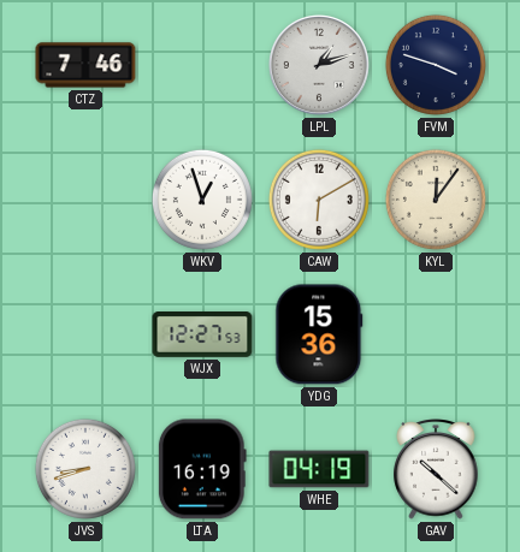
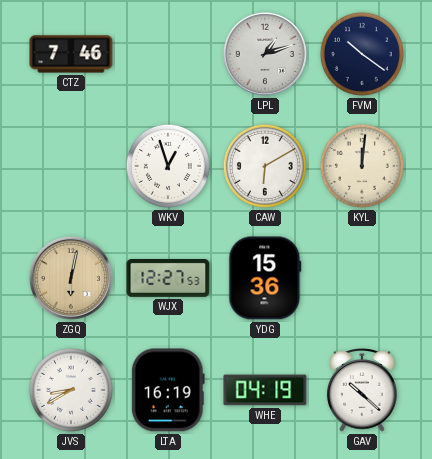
FVM: 3:48 -> 10:21
KYL: 12:06 -> 12:01
ZGQ: none -> 6:02
JVS: 8:42 -> 8:40
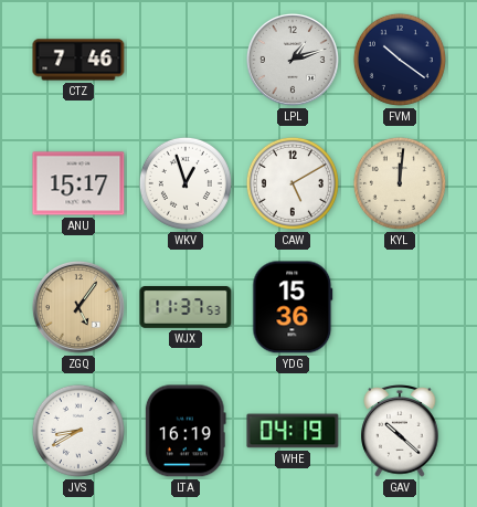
ANU: none -> 15:17
CAW: 6:10 -> 5:10
ZGQ: 6:02 -> 5:06
WJX: 12:27 -> 11:37
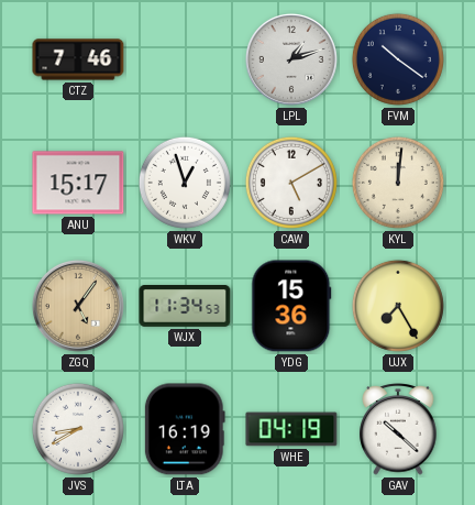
WJX: 11:37 -> 11:34
UJX: none -> 7:25
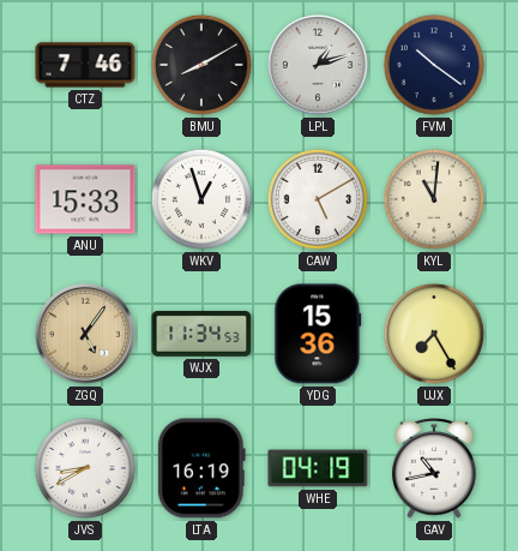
BMU: none -> 8:10
ANU: 15:17 -> 15:33
KYL: 12:01 -> 11:01
GAV: 10:22 -> 10:43
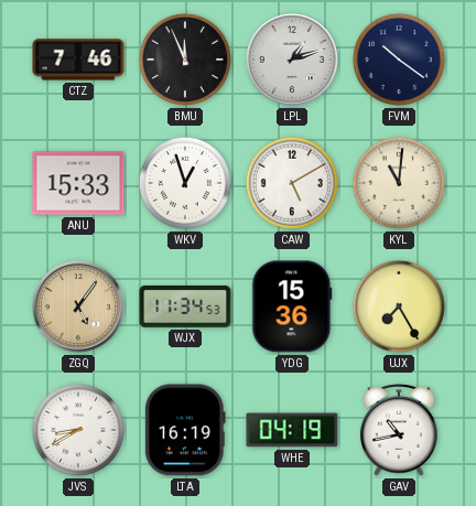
BMU: 8:10 -> 11:56
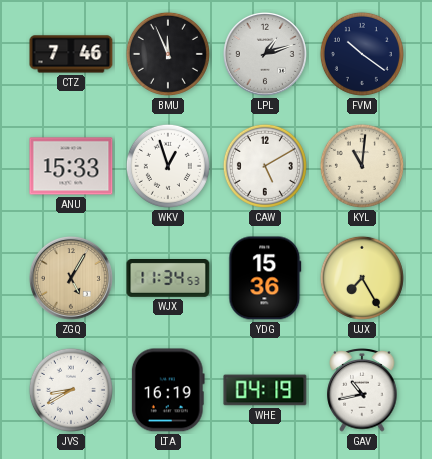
ZGQ: 5:06 -> 5:05
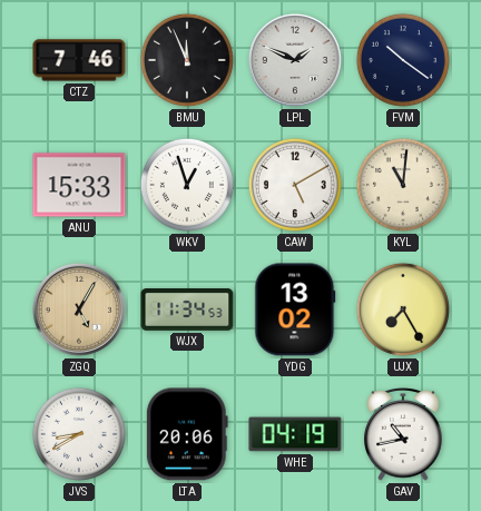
LPL: 1:12 -> 1:49
YDG: 15:36 -> 13:02
LTA: 16:19 -> 20:06
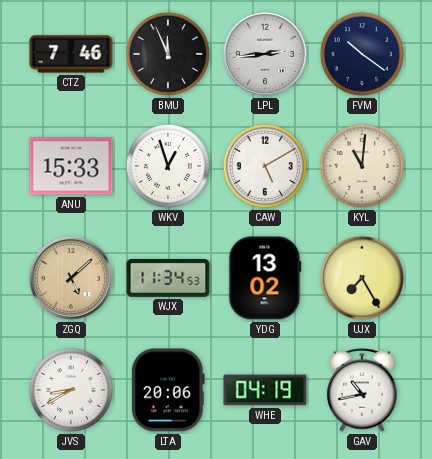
LPL: 1:49 -> 2:44
ZGQ: 5:05 -> 5:08
